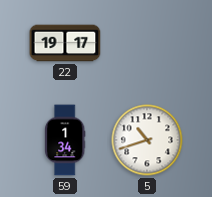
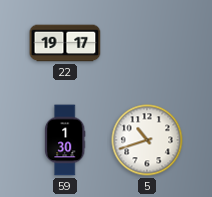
59: 1:34 -> 1:30
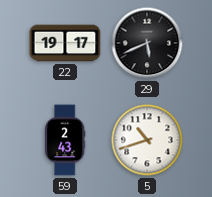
29: none -> 5:41
59: 1:30 -> 2:43
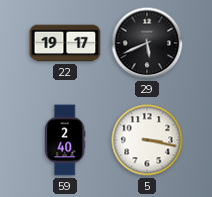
59: 2:43 -> 2:40
5: 10:42 -> 3:17
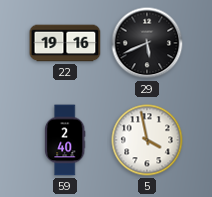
22: 19:17 -> 19:16
5: 3:17 -> 3:58
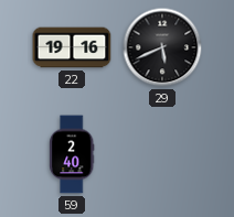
5: 3:58 -> none
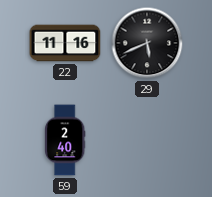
22: 19:16 -> 11:16
